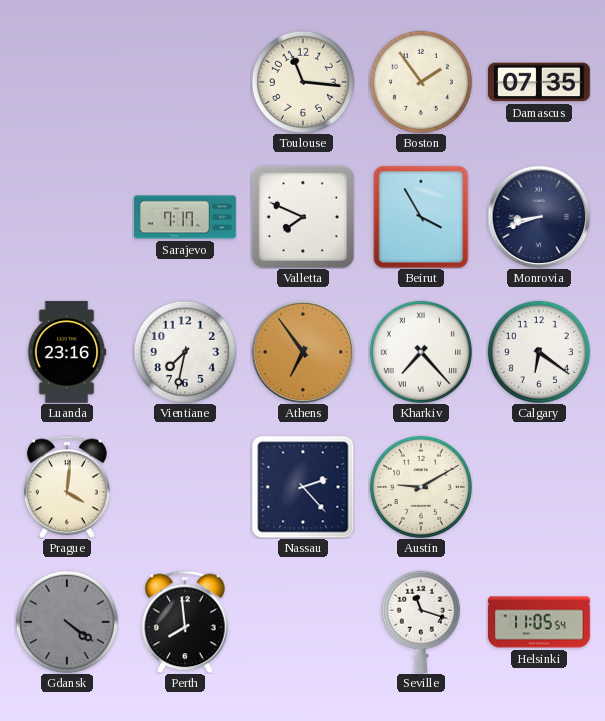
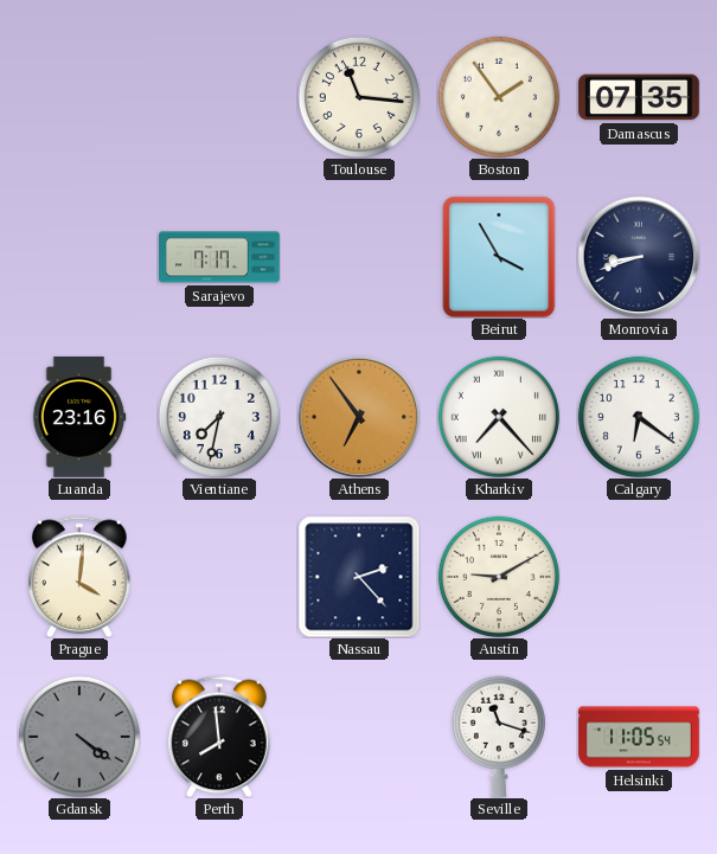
Valletta: 7:49 -> none
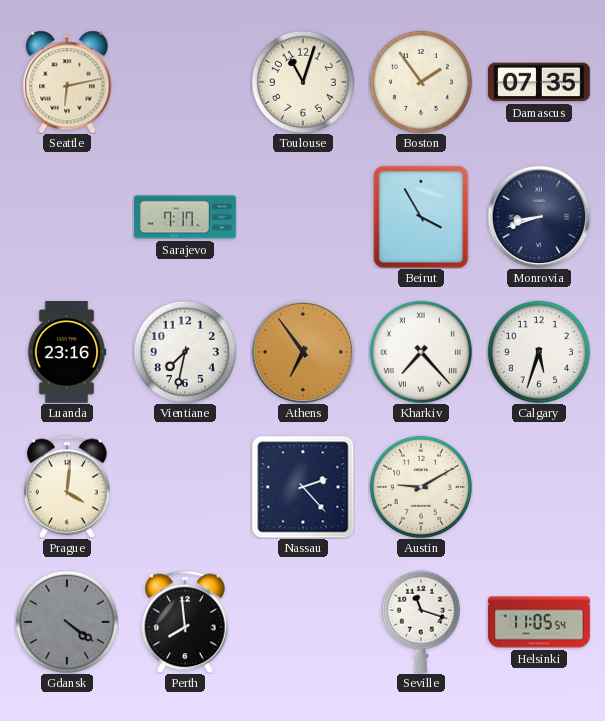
Seattle: none -> 6:13
Toulouse: 11:16 -> 11:03
Calgary: 6:21 -> 5:33
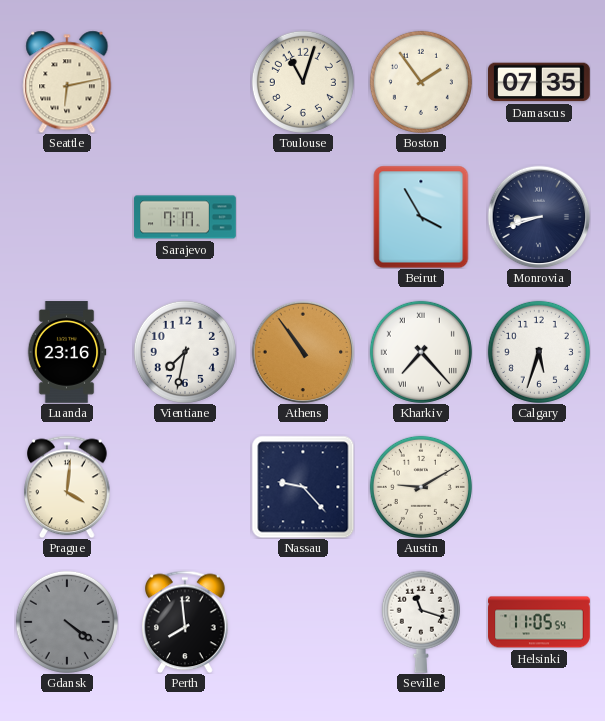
Athens: 6:54 -> 10:54
Nassau: 2:23 -> 9:23
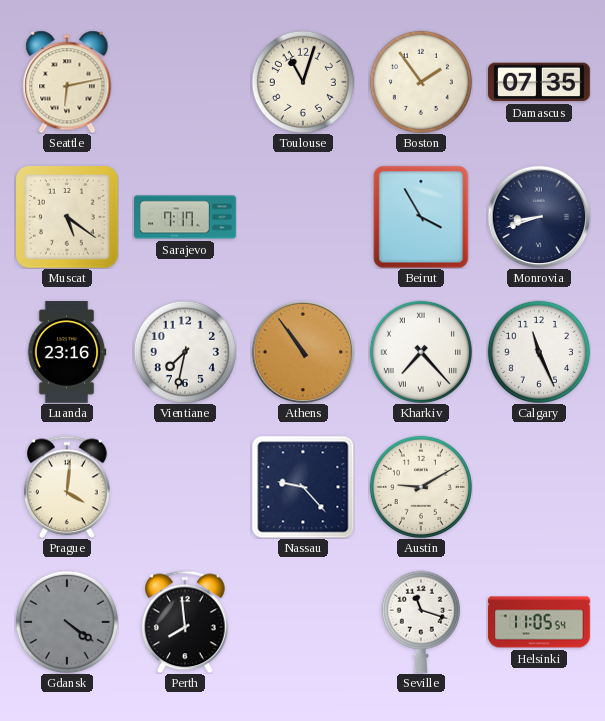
Muscat: none -> 5:21
Calgary: 5:33 -> 11:26
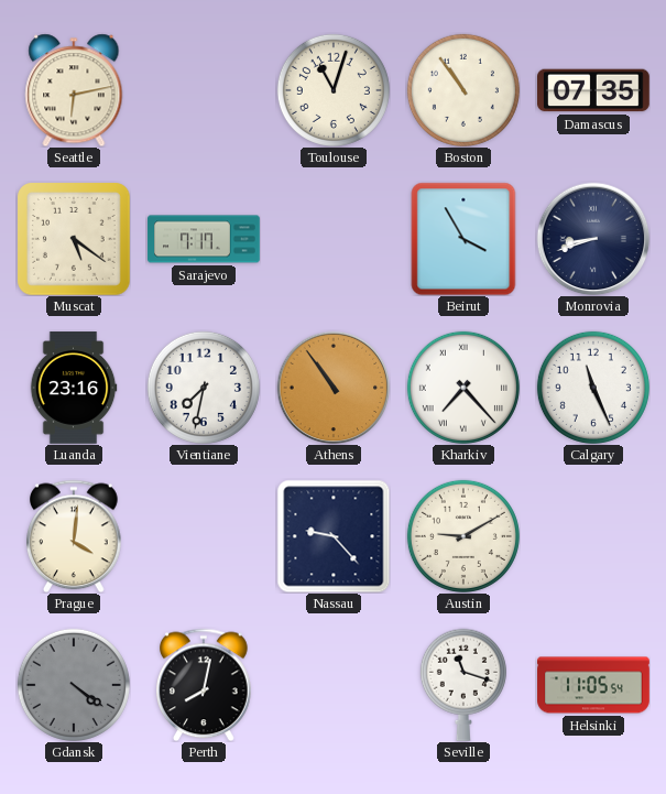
Boston: 1:54 -> 10:54
Perth: 7:59 -> 8:02
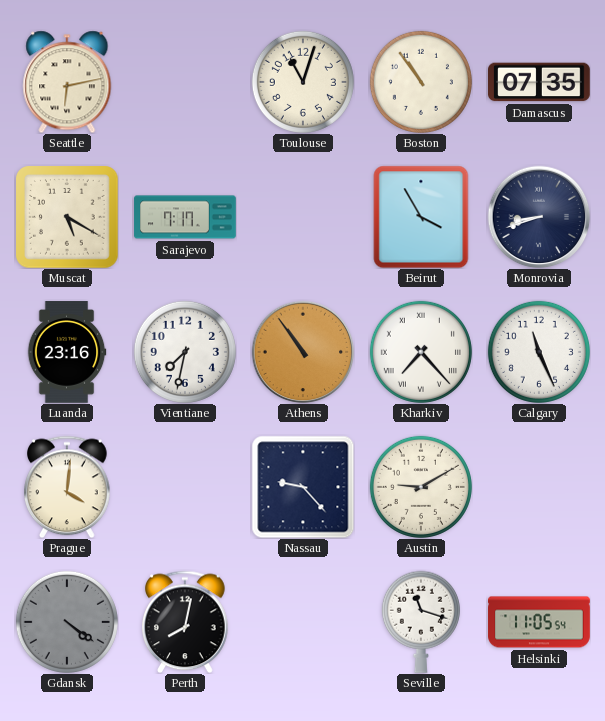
Muscat: 5:21 -> 5:20
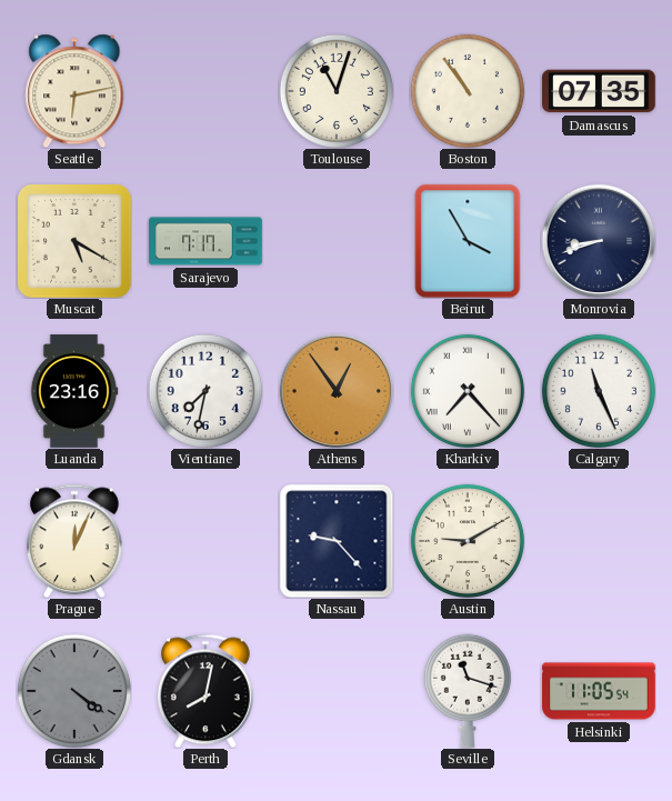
Athens: 10:54 -> 12:54
Prague: 4:01 -> 12:04
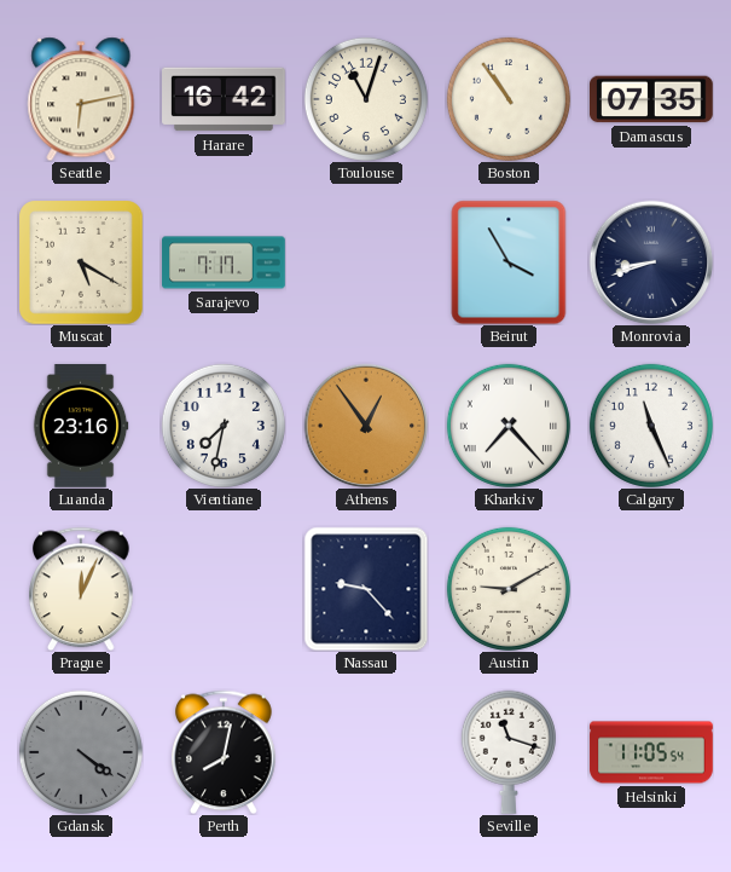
Harare: none -> 16:42
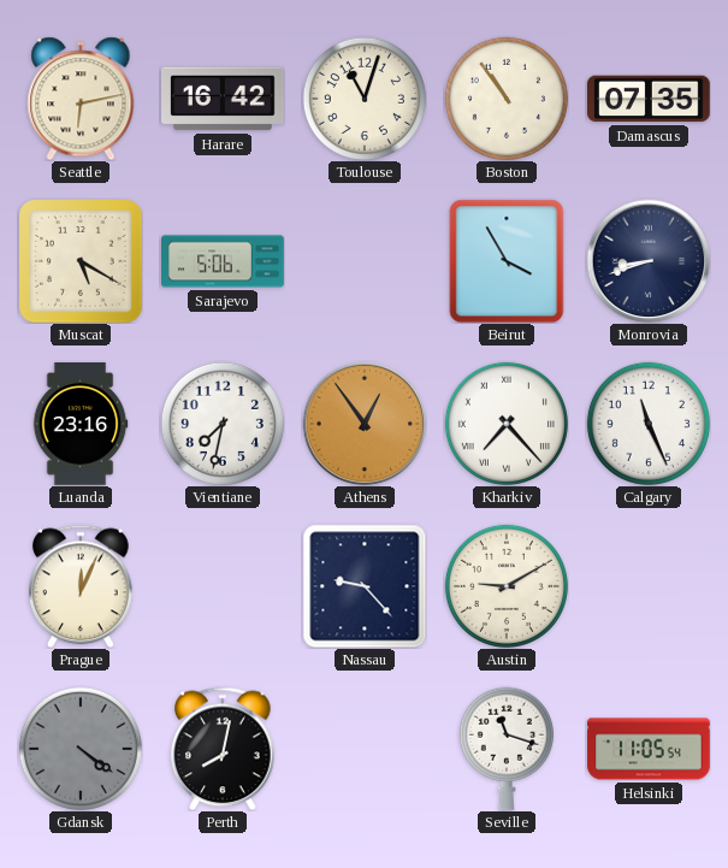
Sarajevo: 7:17 -> 5:06
